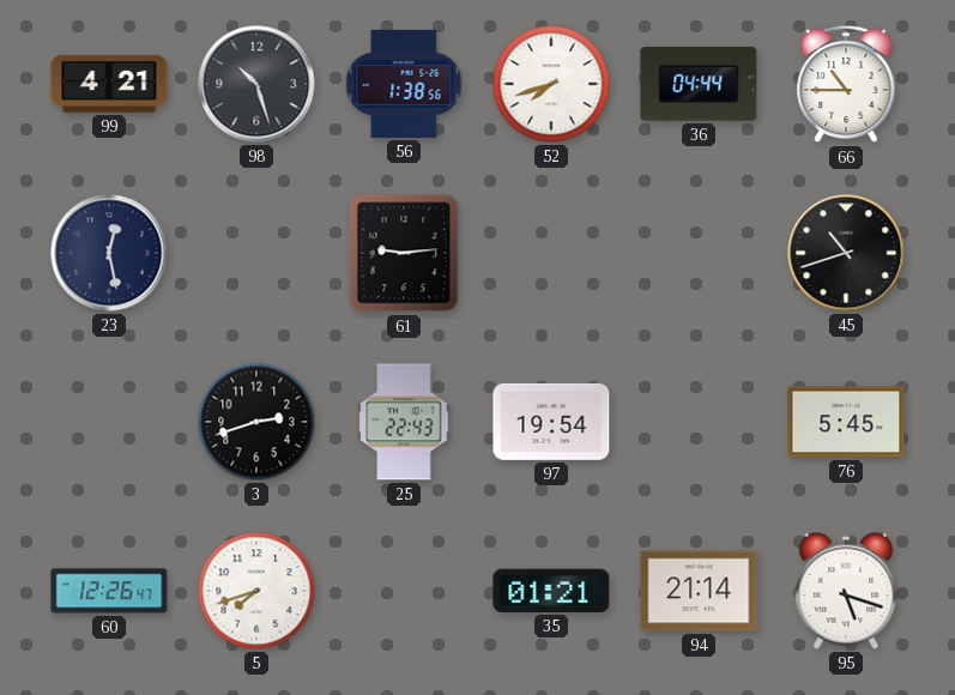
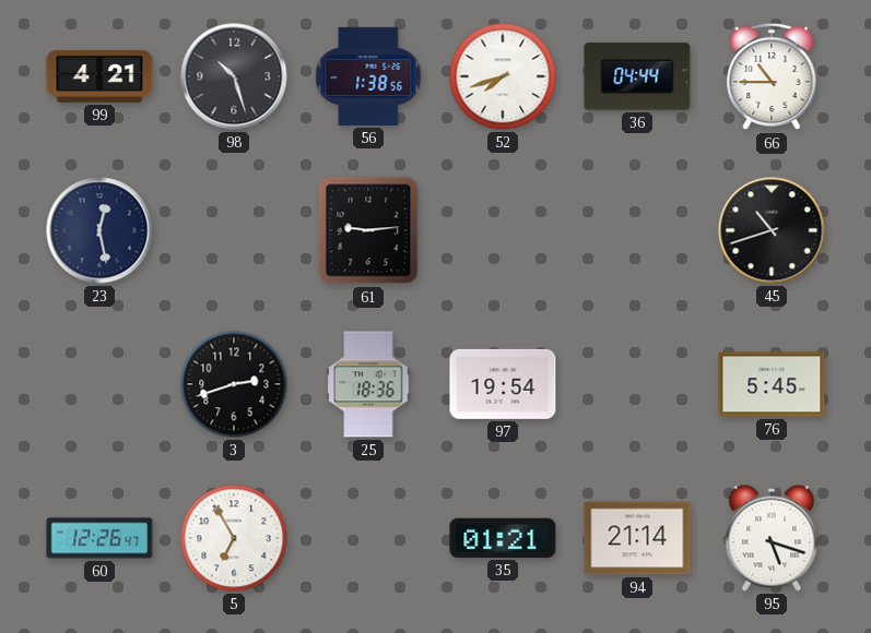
25: 22:43 -> 18:36
5: 7:42 -> 6:55
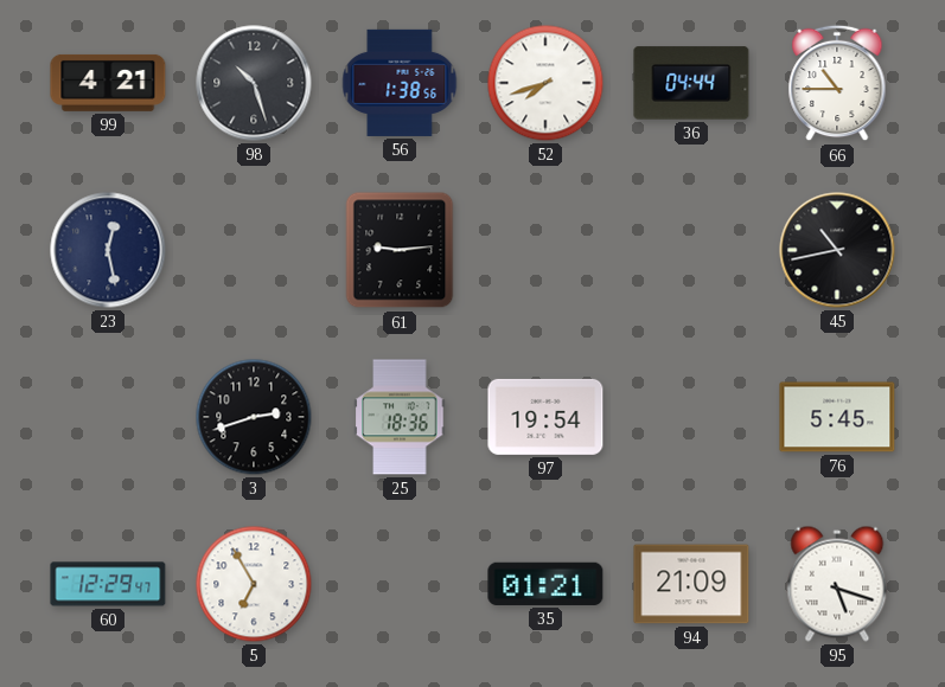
45: 10:42 -> 10:43
60: 12:26 -> 12:29
94: 21:14 -> 21:09
